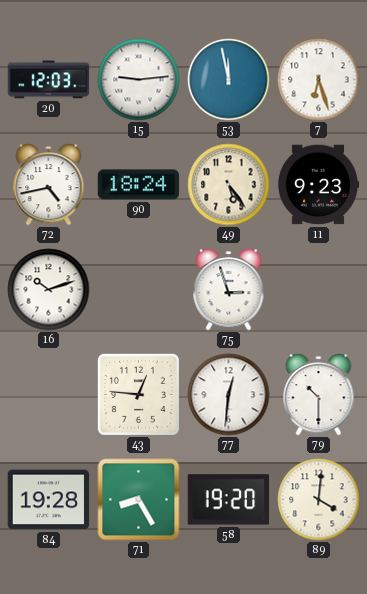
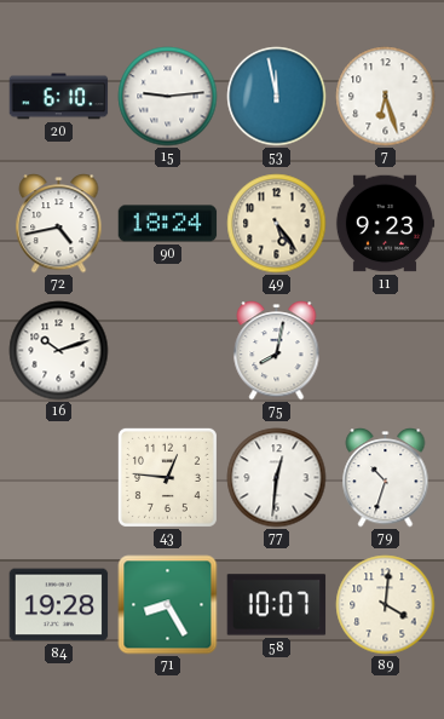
20: 12:03 -> 6:10
75: 2:57 -> 8:02
79: 10:30 -> 10:33
58: 19:20 -> 10:07
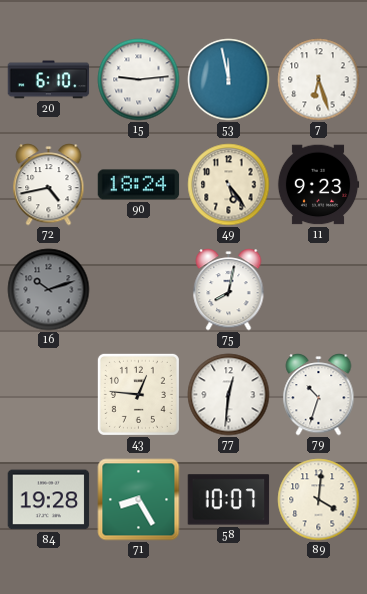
16 dial: white -> grey
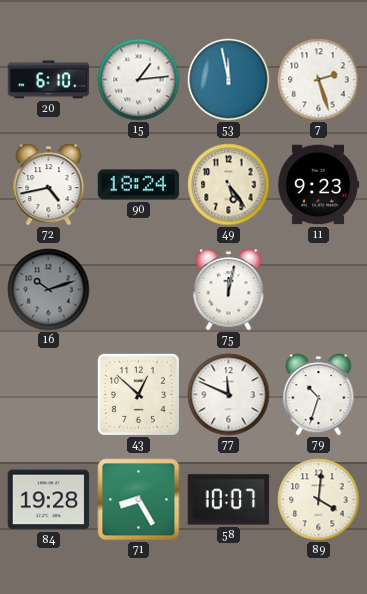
15: 9:14 -> 1:14
7: 6:27 -> 2:27
75: 8:02 -> 12:02
43: 12:46 -> 12:52
77: 12:31 -> 11:49
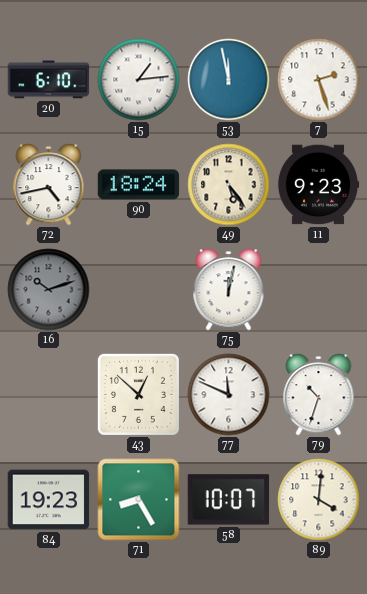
84: 19:28 -> 19:23
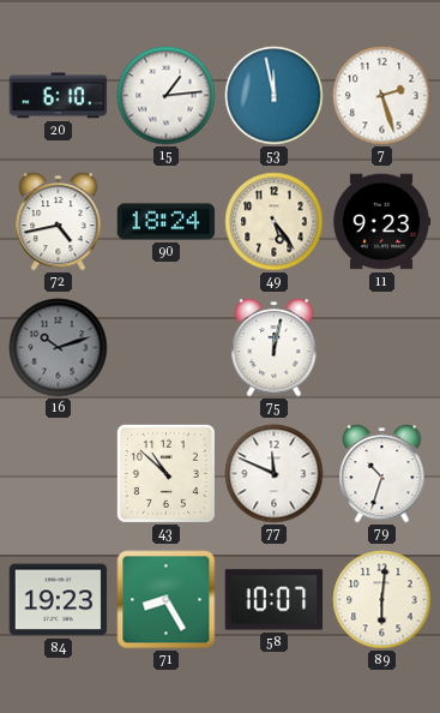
43: 12:52 -> 10:52
89: 4:01 -> 6:01
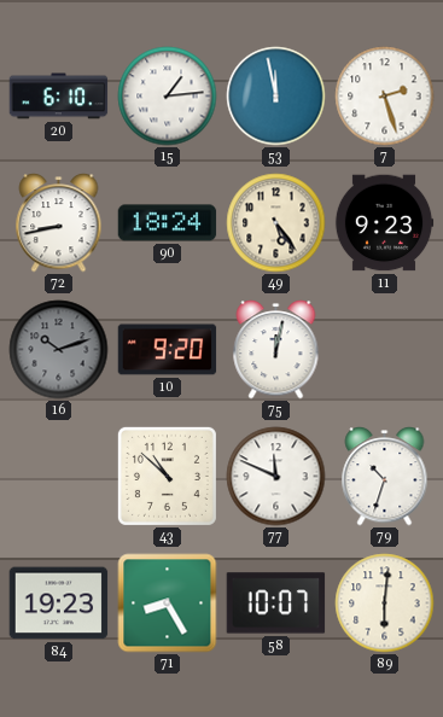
72: 4:43 -> 8:43
10: none -> 9:20
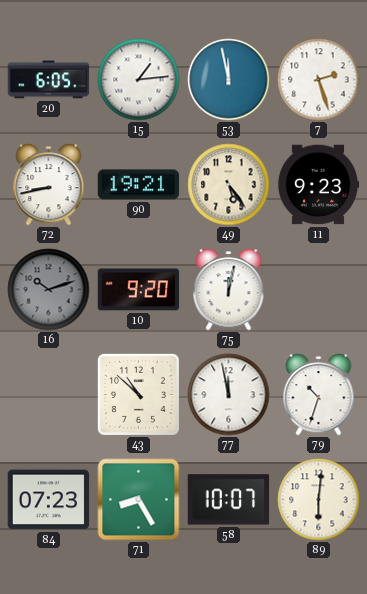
20: 6:10 -> 6:05
90: 18:24 -> 19:21
77: 11:49 -> 11:58
84: 19:23 -> 07:23
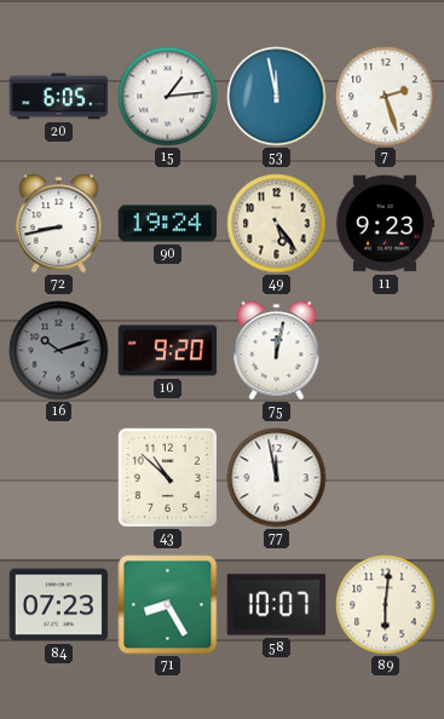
90: 19:21 -> 19:24
79: 10:33 -> none
